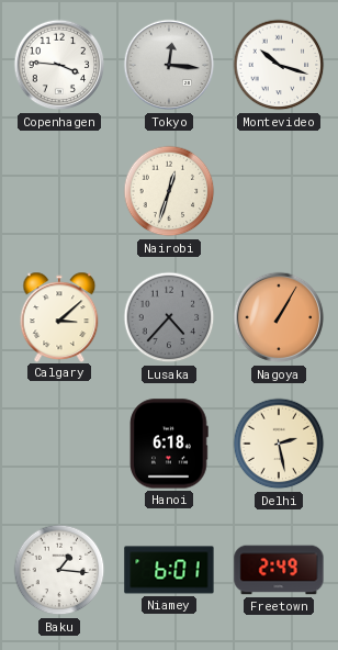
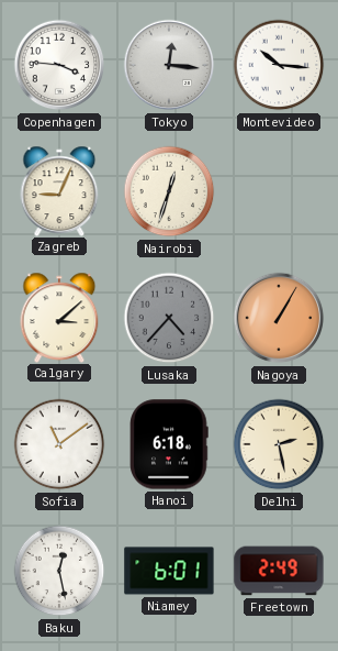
Montevideo: 10:18 -> 10:16
Zagreb: none -> 9:04
Sofia: none -> 11:09
Baku: 1:16 -> 12:28
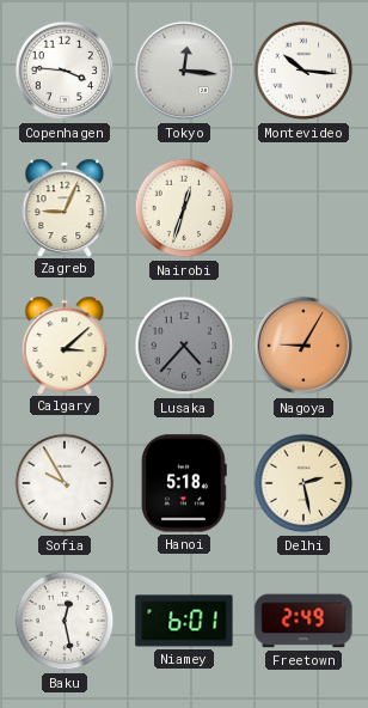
Nagoya: 1:05 -> 9:05
Sofia: 11:09 -> 9:55
Hanoi: 6:18 -> 5:18
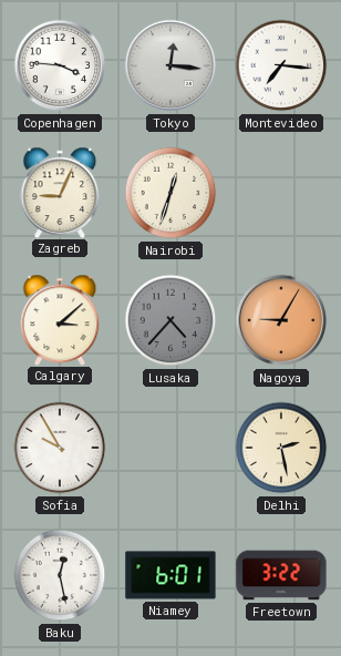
Montevideo: 10:16 -> 7:16
Hanoi: 5:18 -> none
Freetown: 2:49 -> 3:22
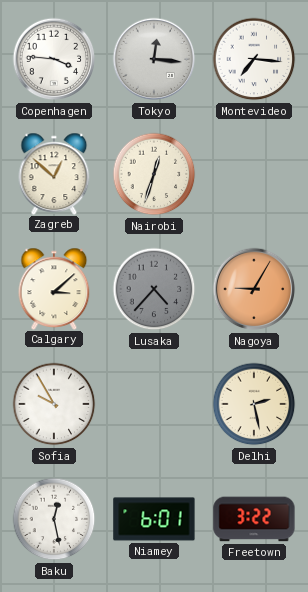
Zagreb: 9:04 -> 12:52
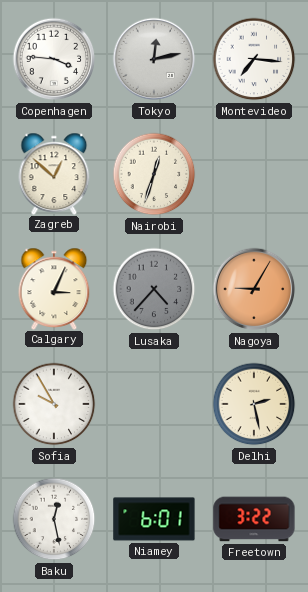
Tokyo: 12:16 -> 12:13
Calgary: 3:08 -> 3:04
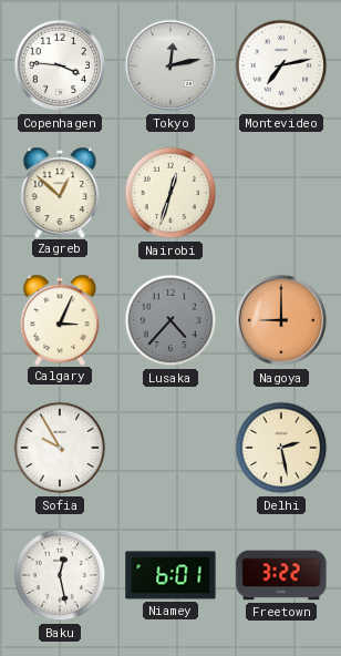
Montevideo: 7:16 -> 7:13
Nagoya: 9:05 -> 9:00
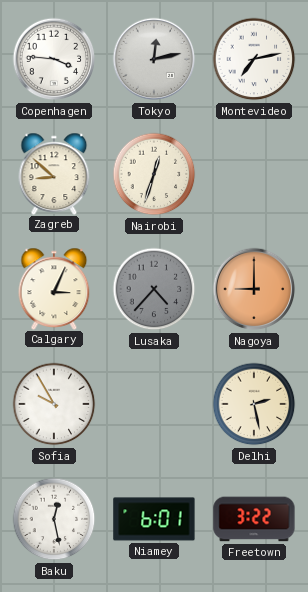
Zagreb: 12:52 -> 8:52
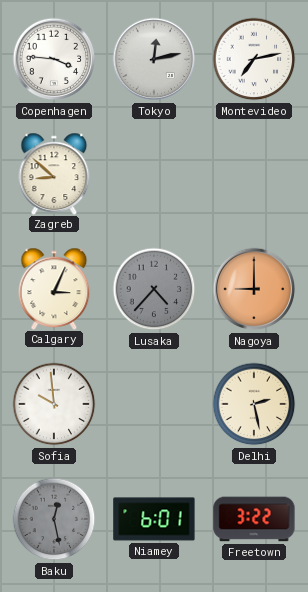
Nairobi: 12:33 -> none
Sofia: 9:55 -> 9:59
Baku dial: white -> grey
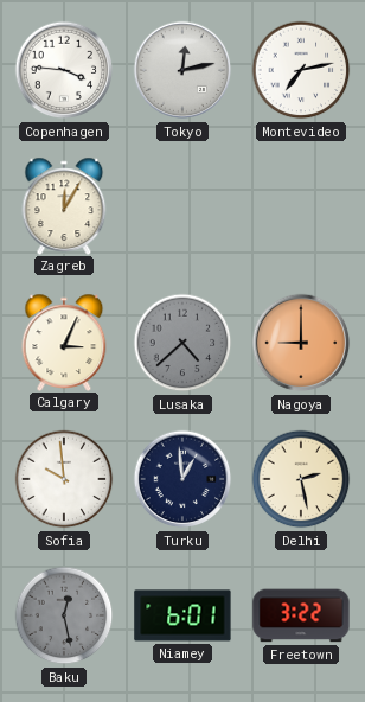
Zagreb: 8:52 -> 12:05
Lusaka: 4:37 -> 4:38
Turku: none -> 12:59
